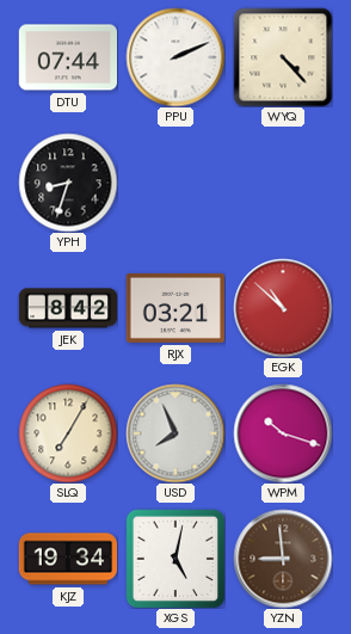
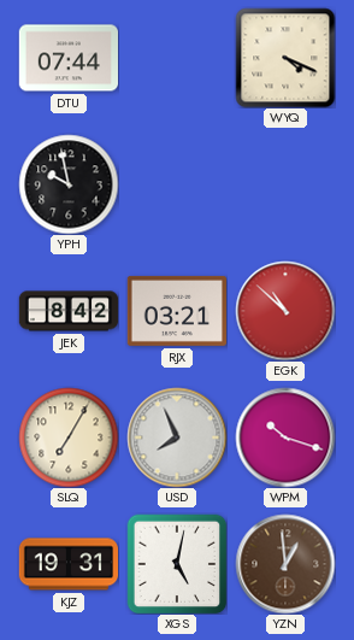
PPU: 2:11 -> none
WYQ: 4:23 -> 4:19
YPH: 8:33 -> 9:58
KJZ: 19:34 -> 19:31
YZN: 8:59 -> 12:59
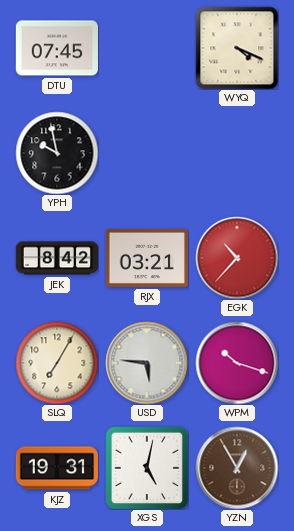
DTU: 07:44 -> 07:45
EGK: 10:52 -> 10:37
USD: 7:56 -> 5:46
YZN: 12:59 -> 12:55
